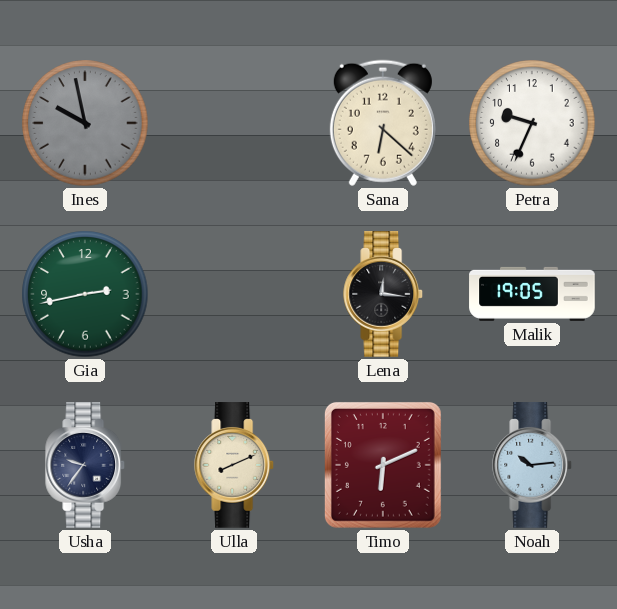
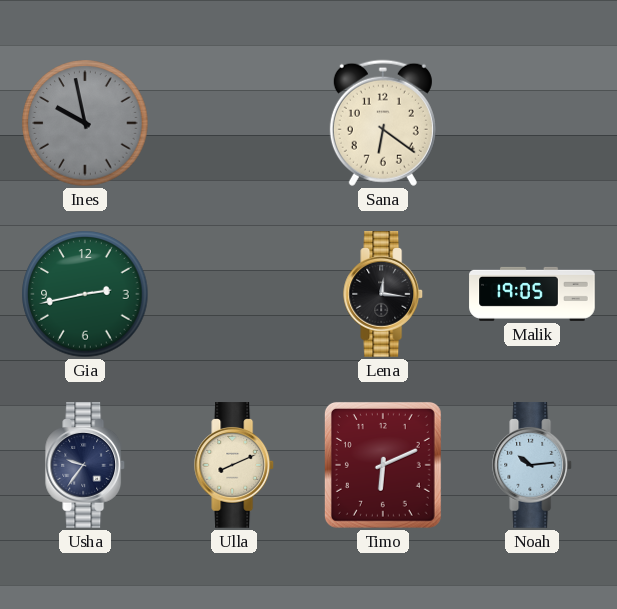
Sana: 6:22 -> 6:21
Petra: 9:34 -> none
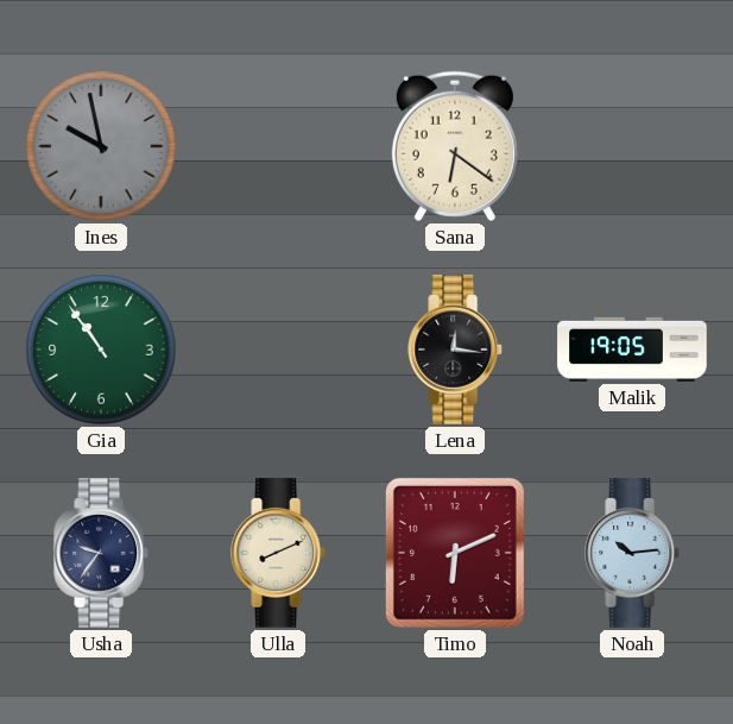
Gia: 2:43 -> 10:54
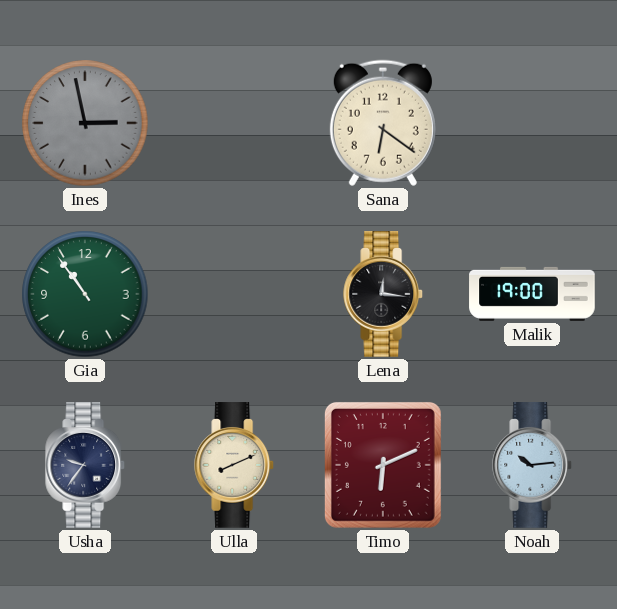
Ines: 9:58 -> 2:58
Malik: 19:05 -> 19:00
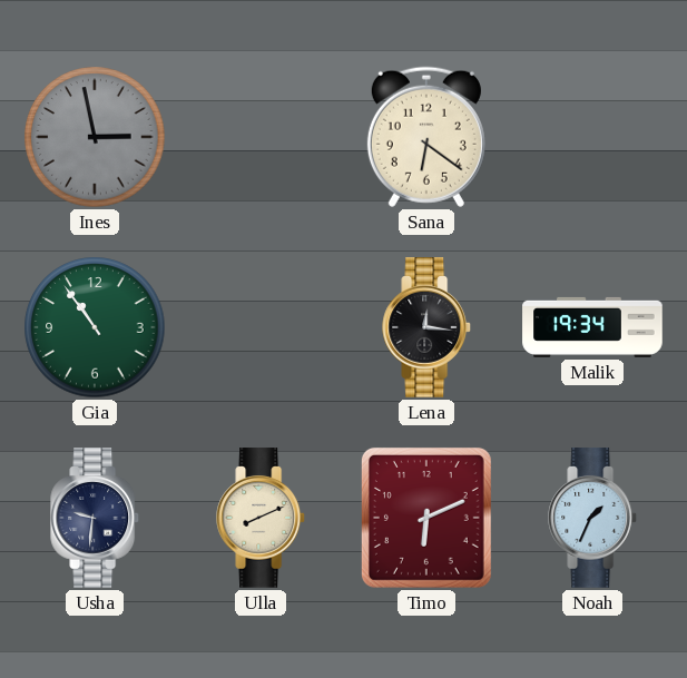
Malik: 19:00 -> 19:34
Usha: 9:36 -> 9:31
Noah: 10:14 -> 1:34
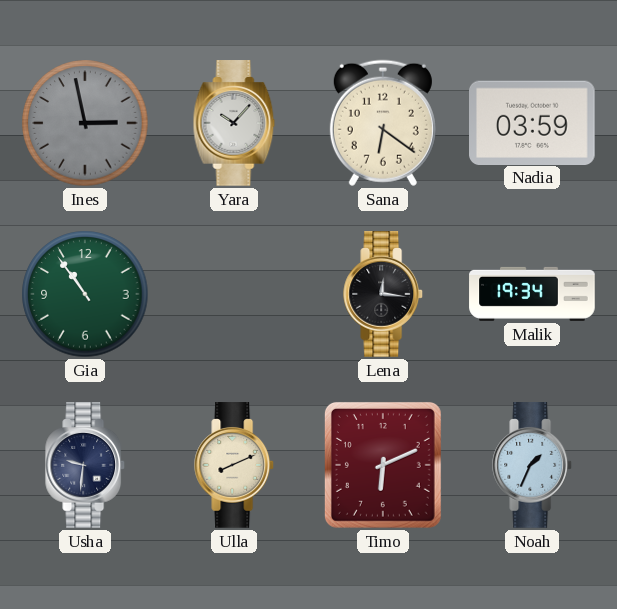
Yara: none -> 10:07
Nadia: none -> 03:59
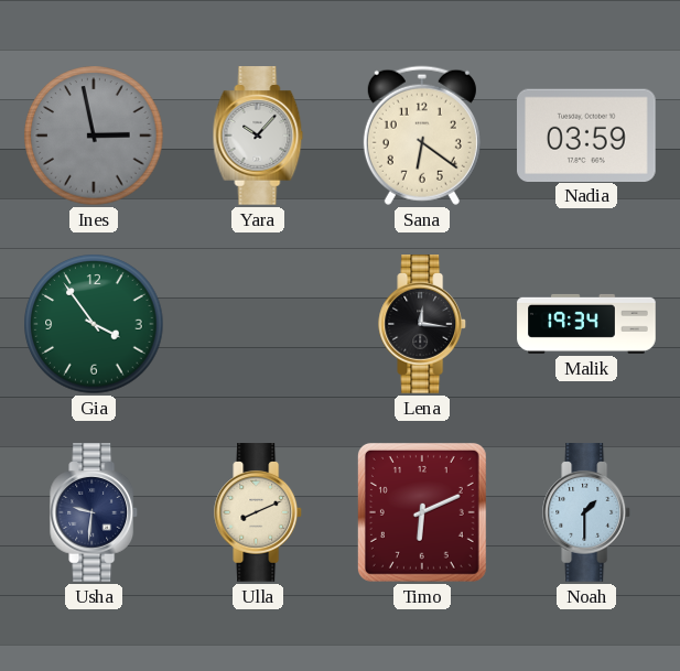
Gia: 10:54 -> 3:54
Noah: 1:34 -> 1:30
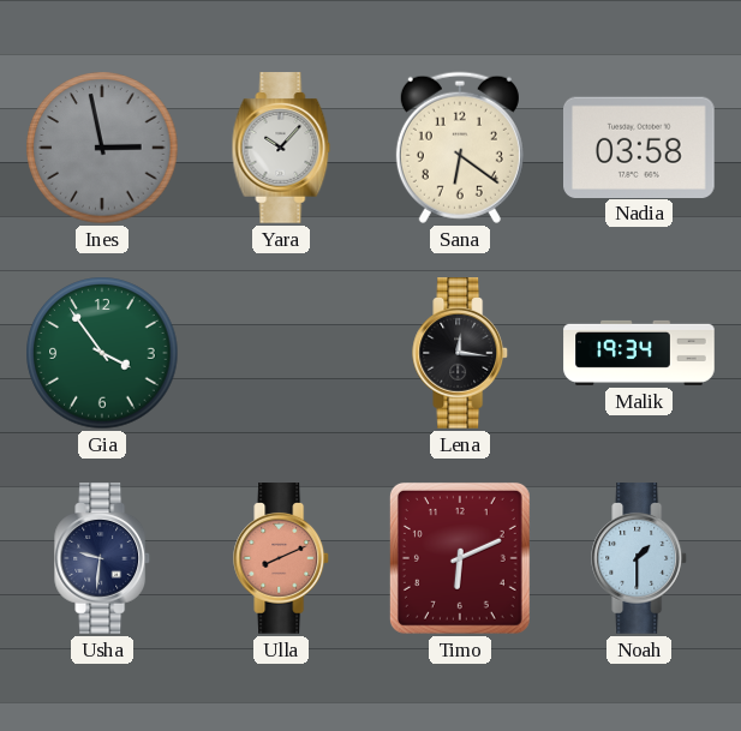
Nadia: 03:59 -> 03:58
Ulla dial: cream -> salmon
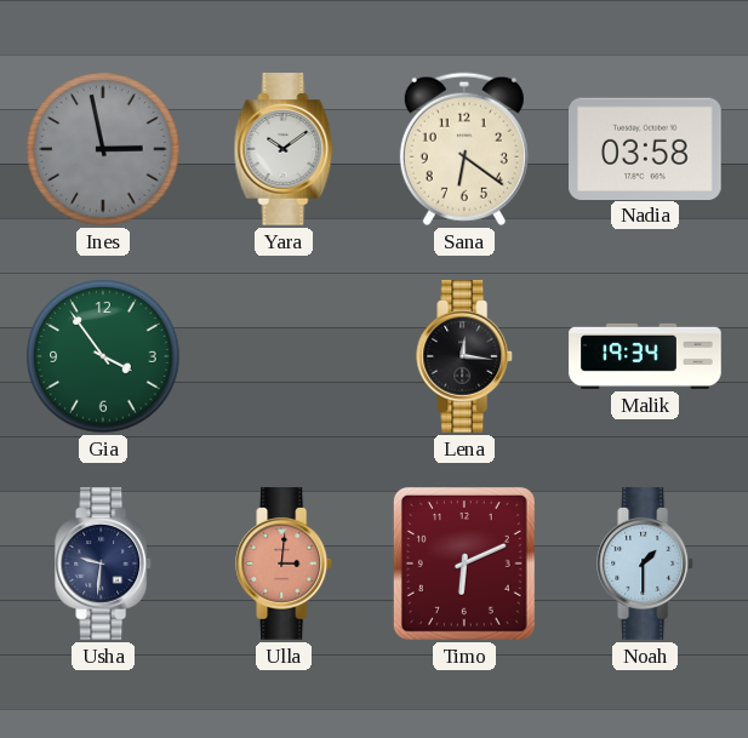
Yara: 10:07 -> 10:09
Ulla: 8:11 -> 3:01
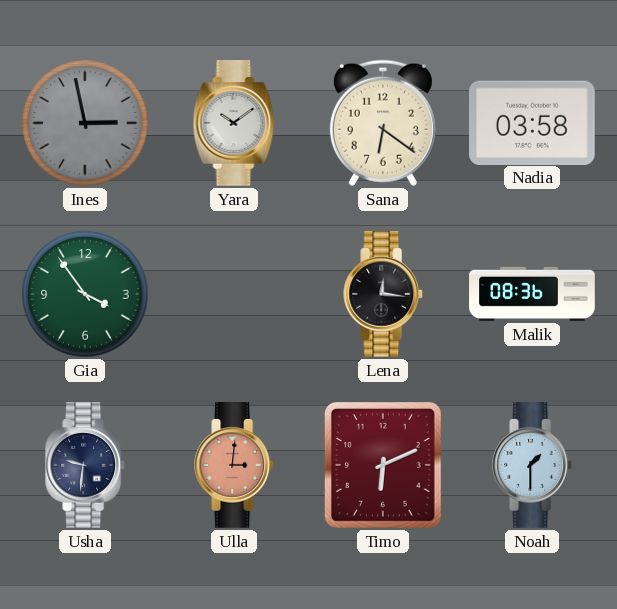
Malik: 19:34 -> 08:36
